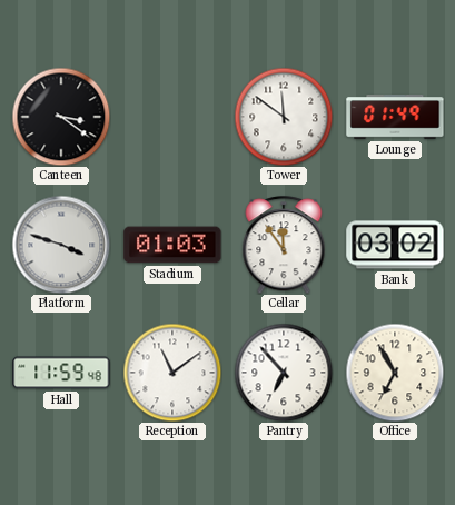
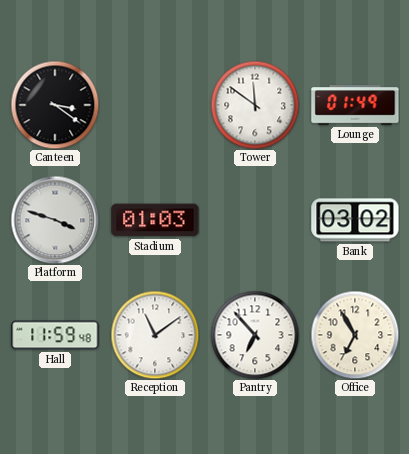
Cellar: 11:54 -> none
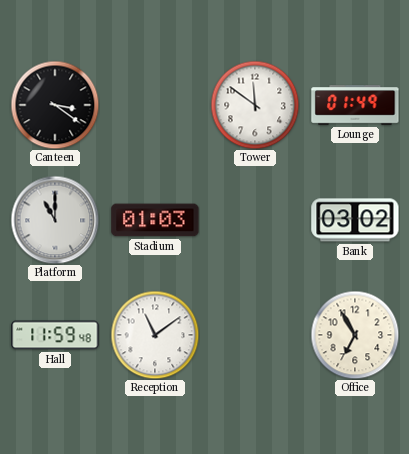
Platform: 3:48 -> 11:00
Pantry: 6:53 -> none
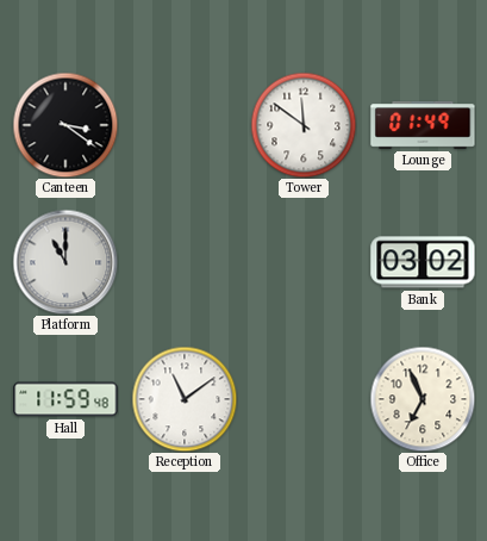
Stadium: 01:03 -> none
Office: 6:55 -> 6:56
